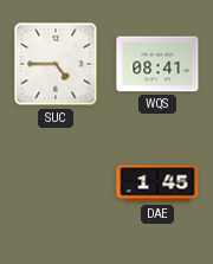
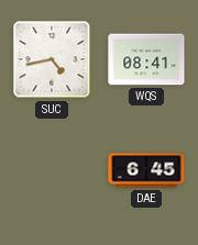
SUC: 4:45 -> 4:43
DAE: 1:45 -> 6:45
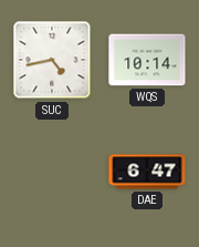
WQS: 08:41 -> 10:14
DAE: 6:45 -> 6:47
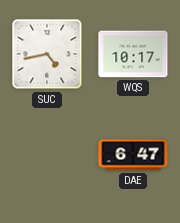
WQS: 10:14 -> 10:17
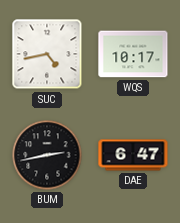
BUM: none -> 2:43
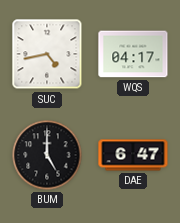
WQS: 10:17 -> 04:17
BUM: 2:43 -> 5:00
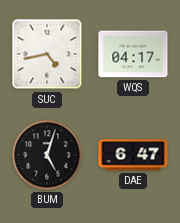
BUM: 5:00 -> 5:03
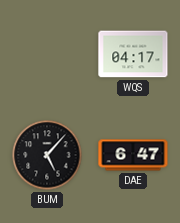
SUC: 4:43 -> none
BUM: 5:03 -> 5:07
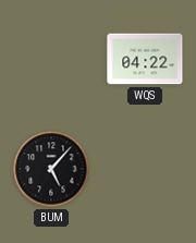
WQS: 04:17 -> 04:22
DAE: 6:47 -> none
